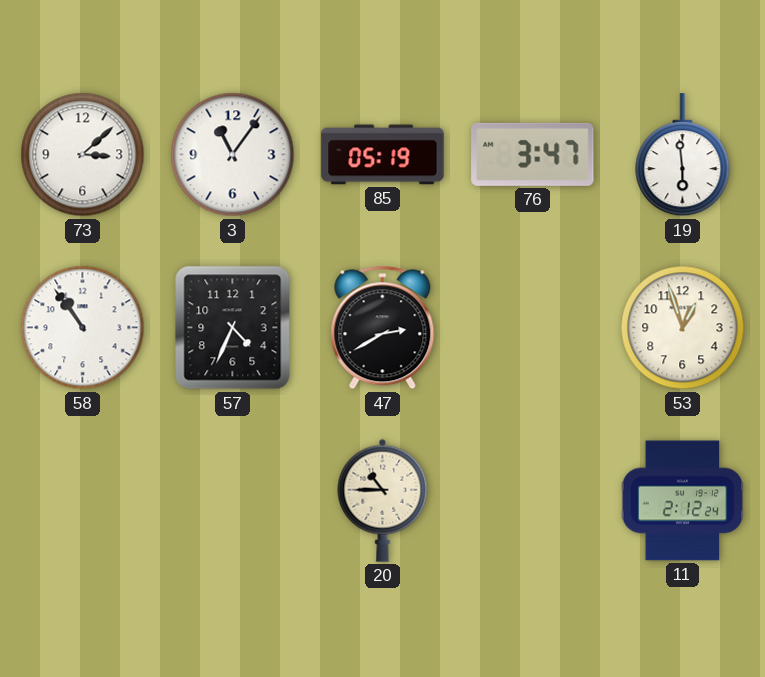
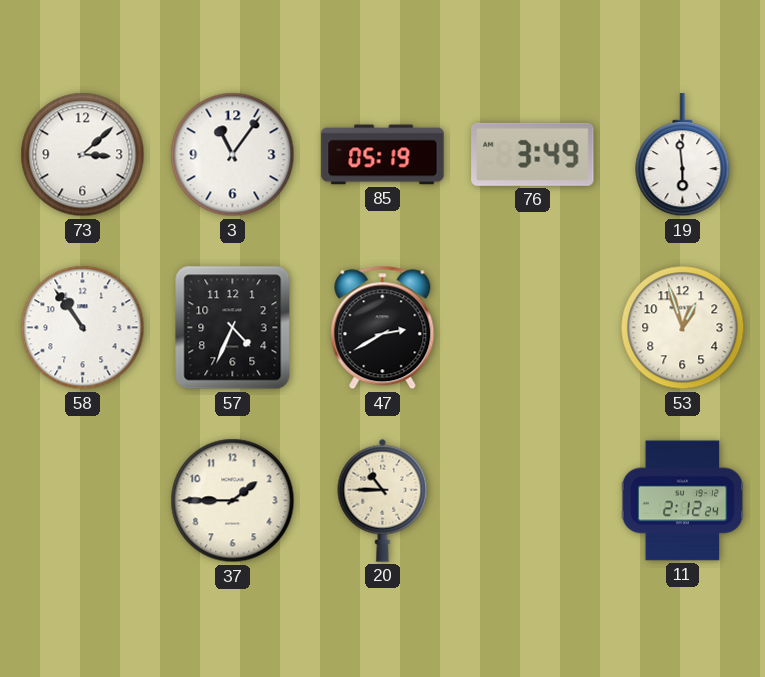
76: 3:47 -> 3:49
37: none -> 1:45
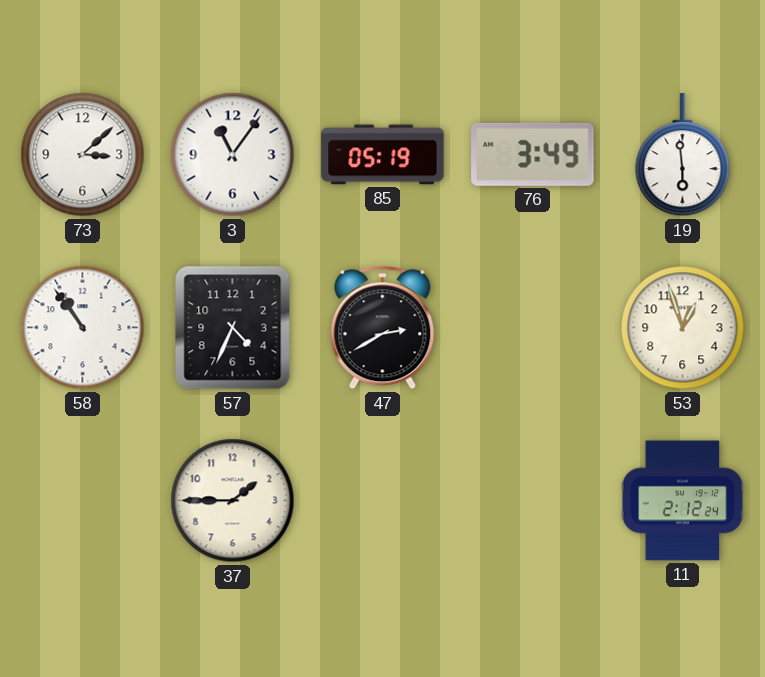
20: 10:45 -> none
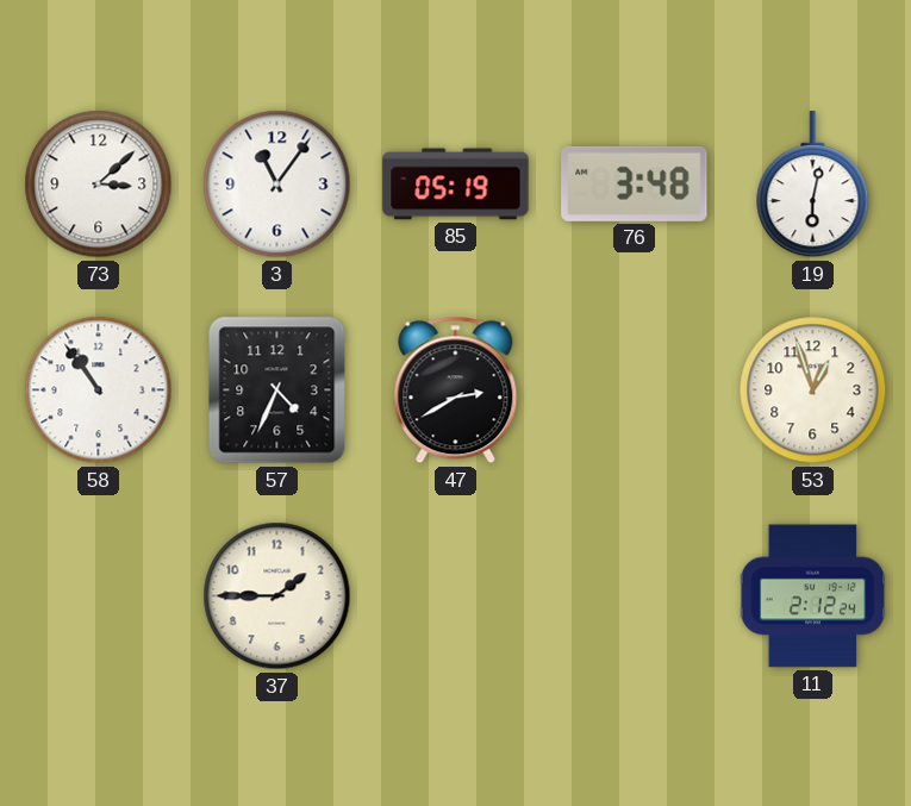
76: 3:49 -> 3:48
19: 5:59 -> 6:02
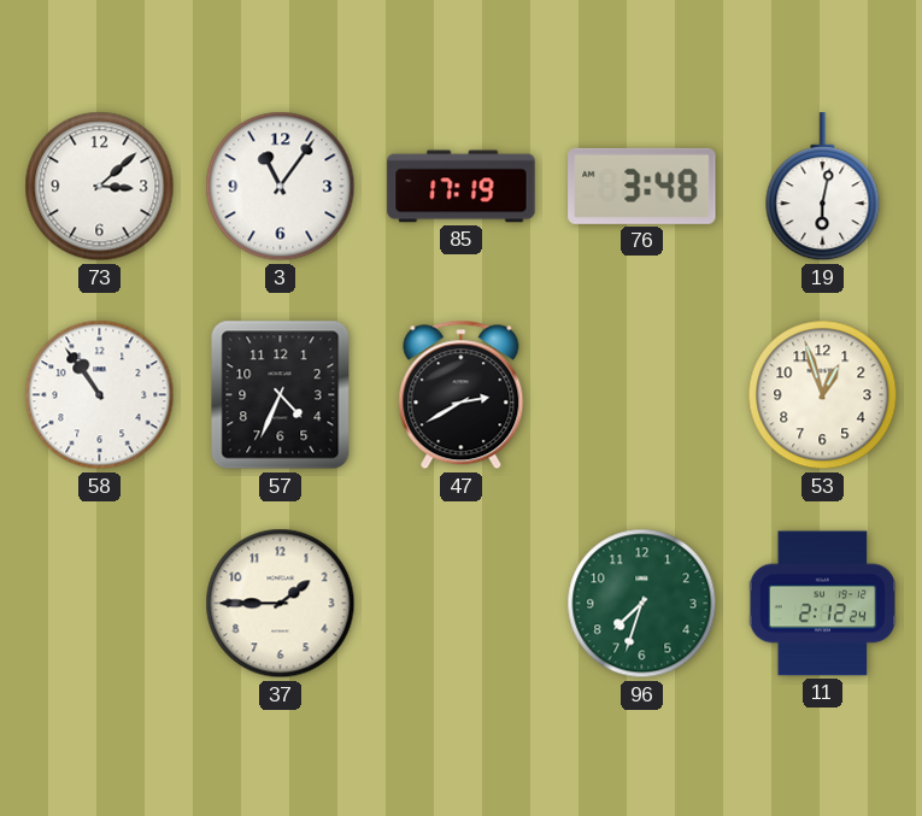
85: 05:19 -> 17:19
96: none -> 7:33
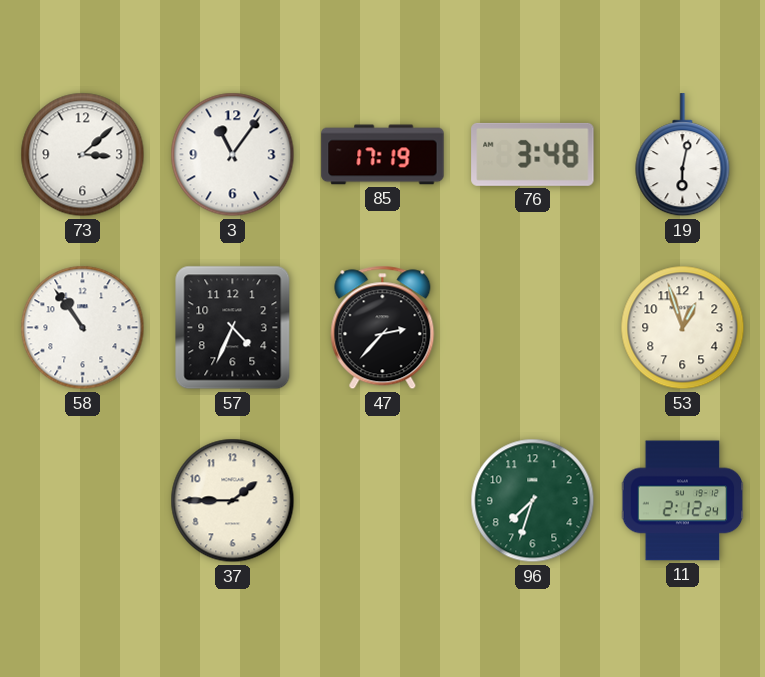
47: 2:40 -> 2:37
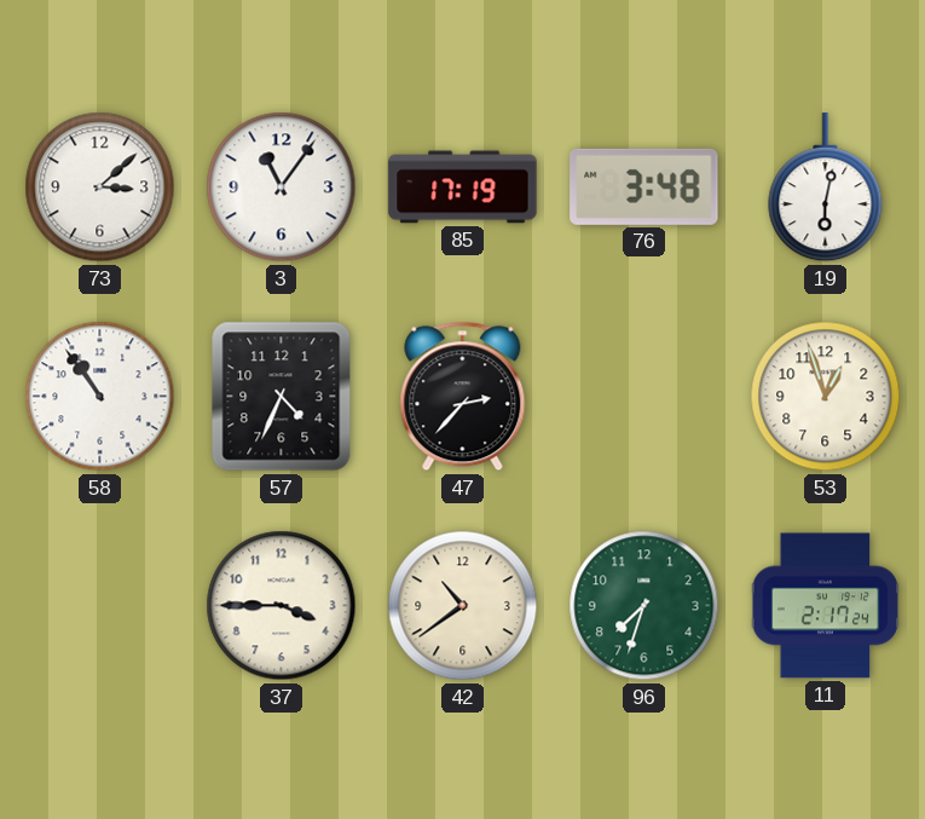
37: 1:45 -> 3:45
42: none -> 10:39
11: 2:12 -> 2:17
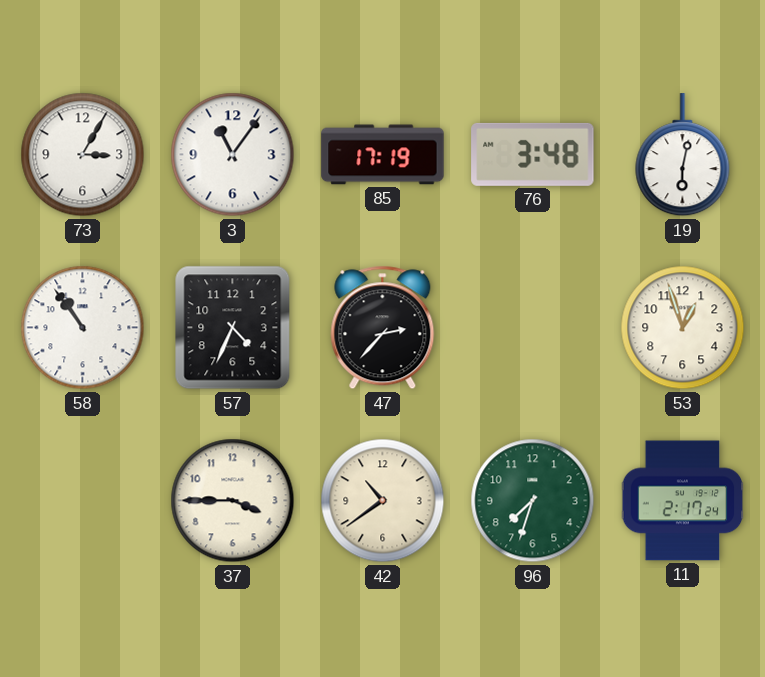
73: 3:08 -> 3:05
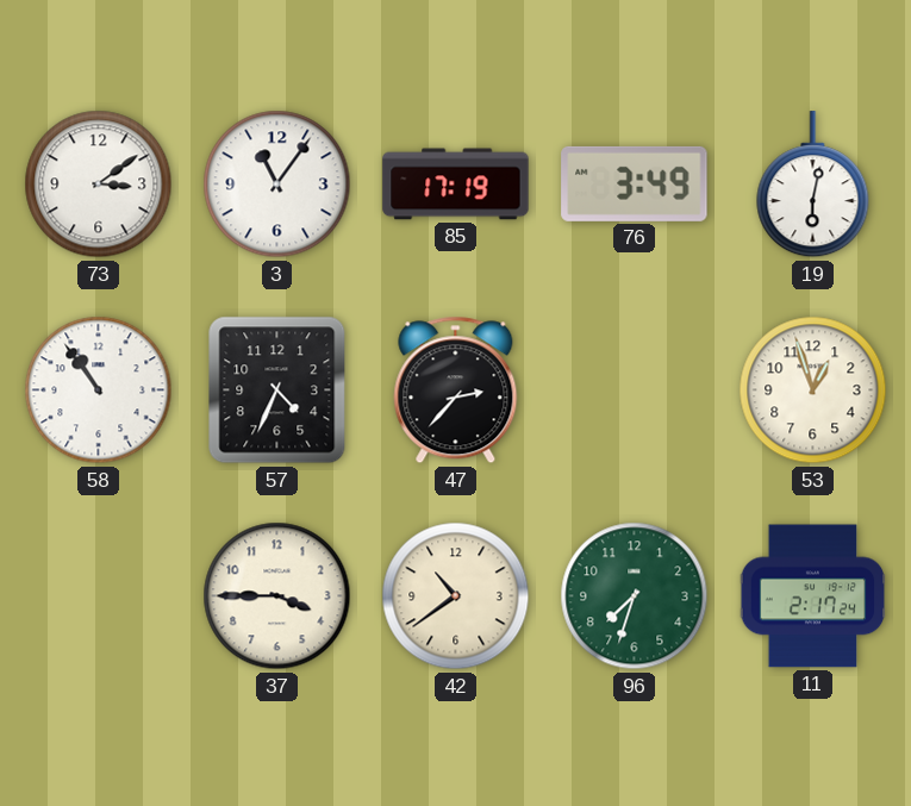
73: 3:05 -> 3:09
76: 3:48 -> 3:49
